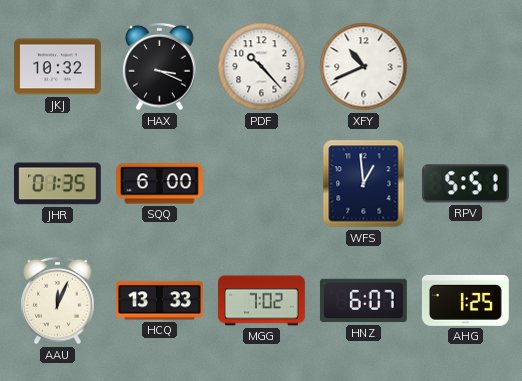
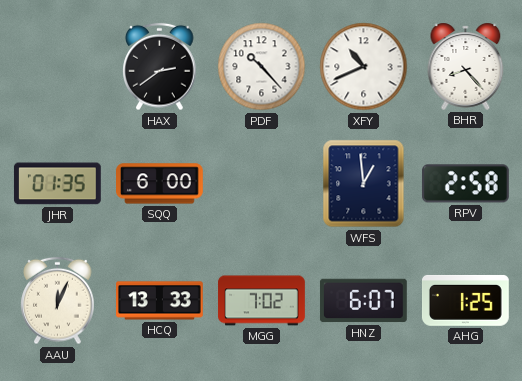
JKJ: 10:32 -> none
HAX: 3:19 -> 2:39
BHR: none -> 8:23
RPV: 5:51 -> 2:58
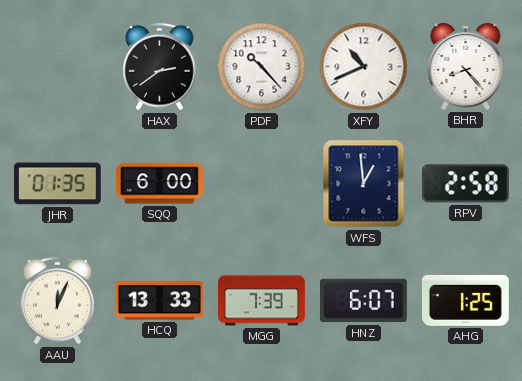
MGG: 7:02 -> 7:39
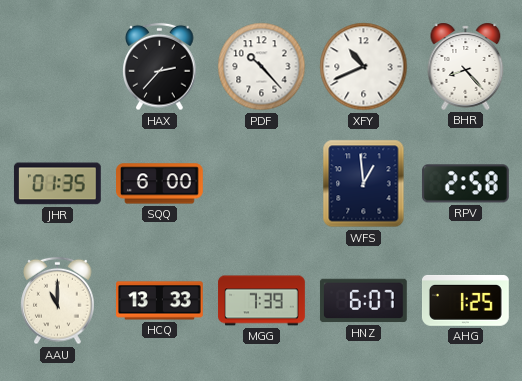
HAX: 2:39 -> 2:37
AAU: 12:04 -> 11:00
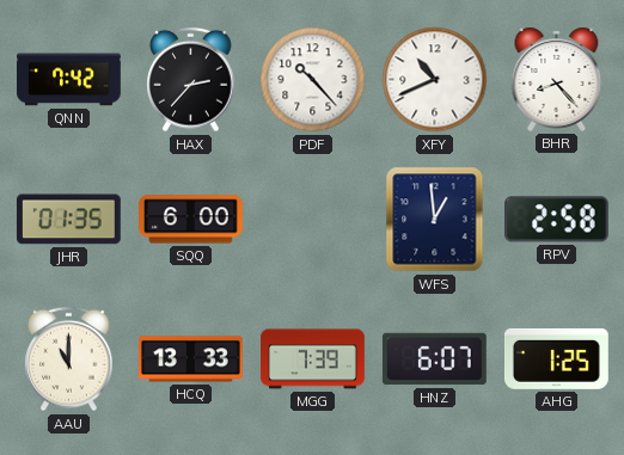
QNN: none -> 7:42
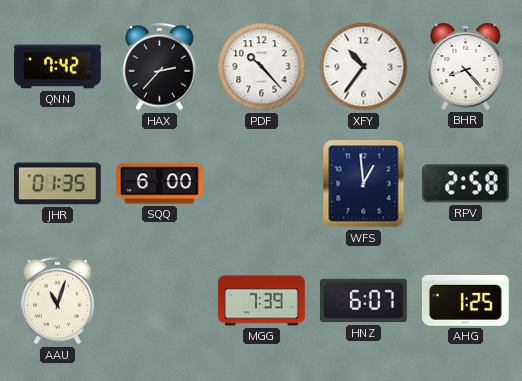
XFY: 10:41 -> 10:36
AAU: 11:00 -> 11:03
HCQ: 13:33 -> none
